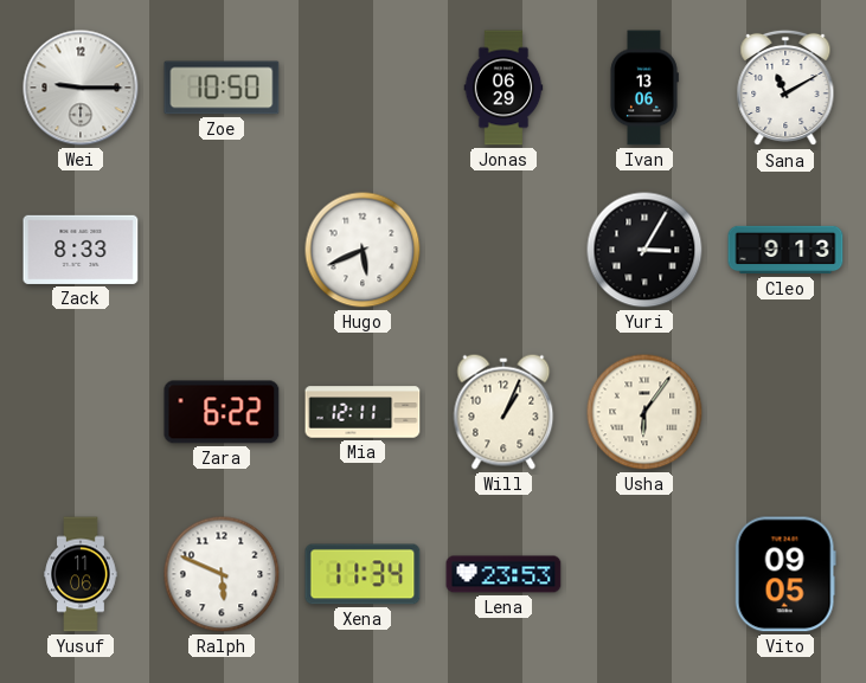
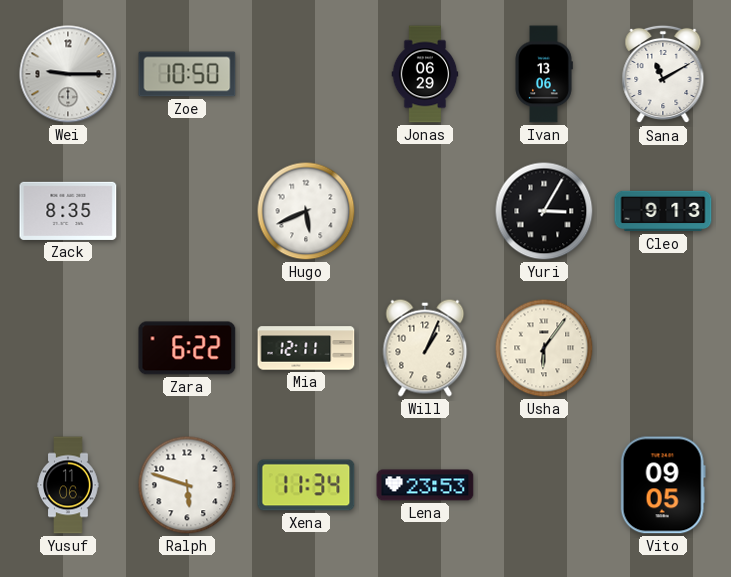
Zack: 8:33 -> 8:35
Ralph: 5:49 -> 5:48
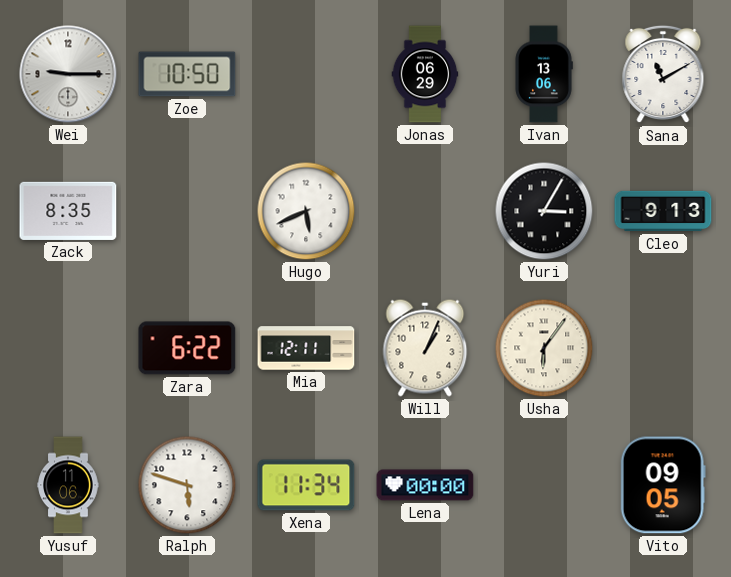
Lena: 23:53 -> 00:00
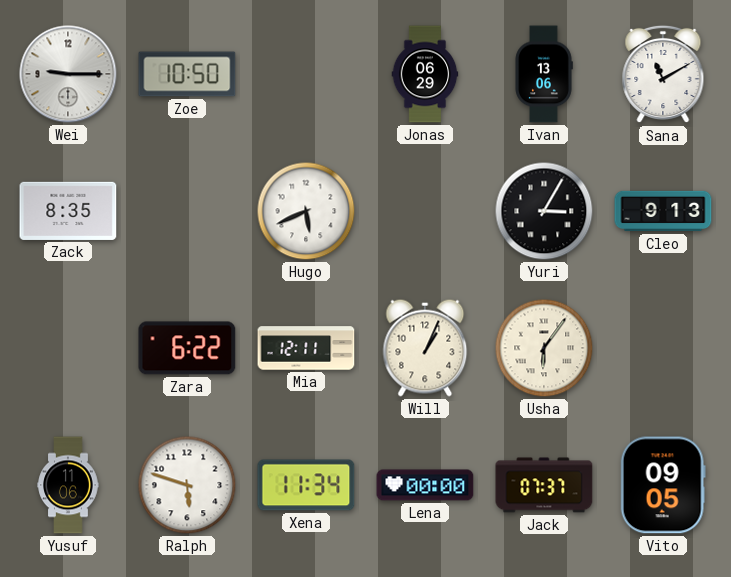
Jack: none -> 07:37
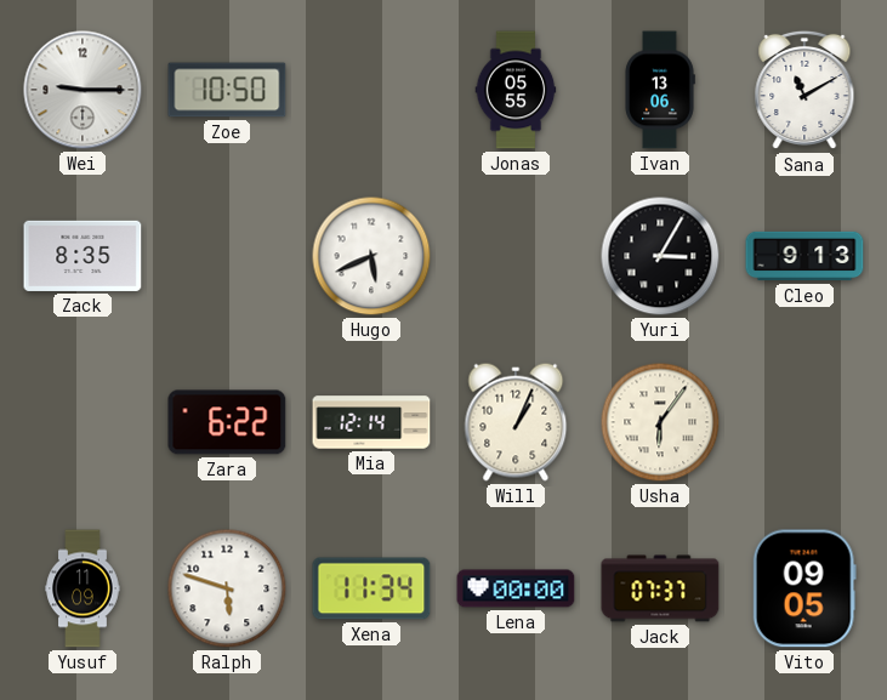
Jonas: 06:29 -> 05:55
Mia: 12:11 -> 12:14
Yusuf: 11:06 -> 11:09
